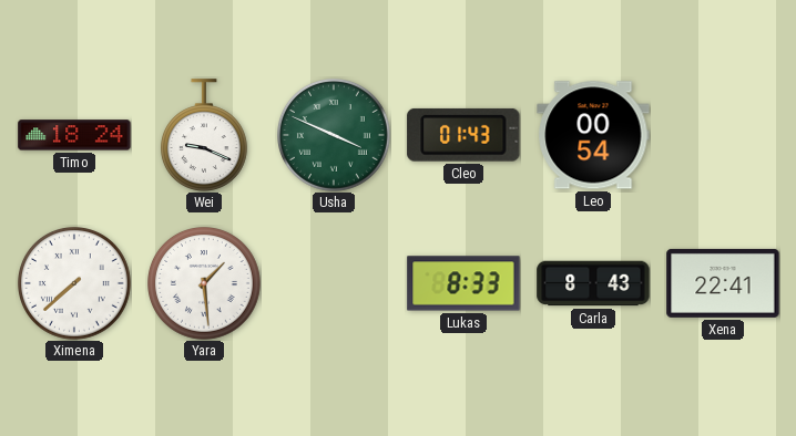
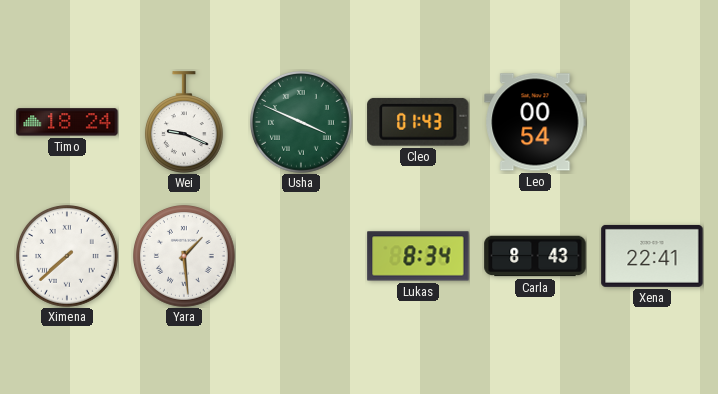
Lukas: 8:33 -> 8:34
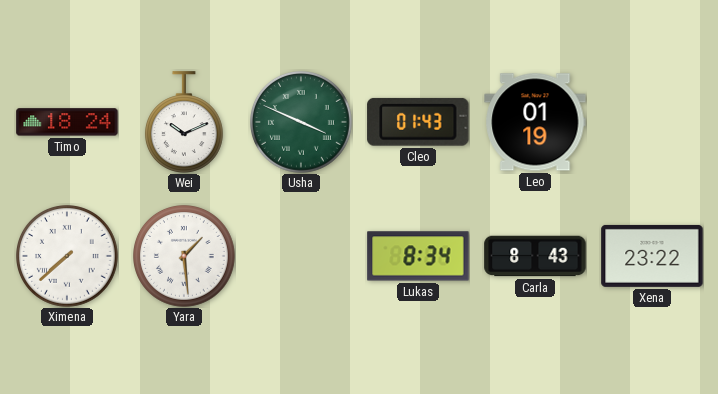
Wei: 9:19 -> 10:11
Leo: 00:54 -> 01:19
Xena: 22:41 -> 23:22
